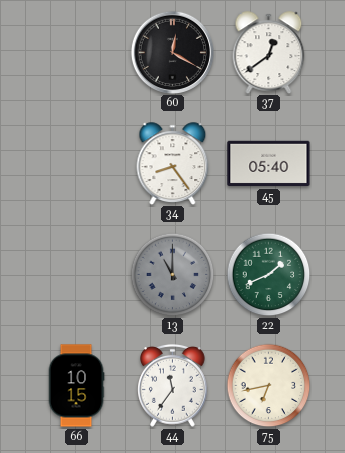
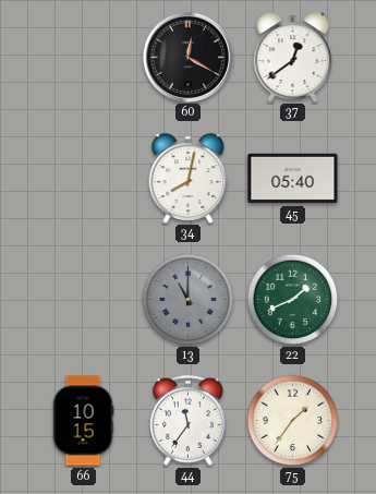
34: 8:24 -> 8:02
75: 6:43 -> 1:36
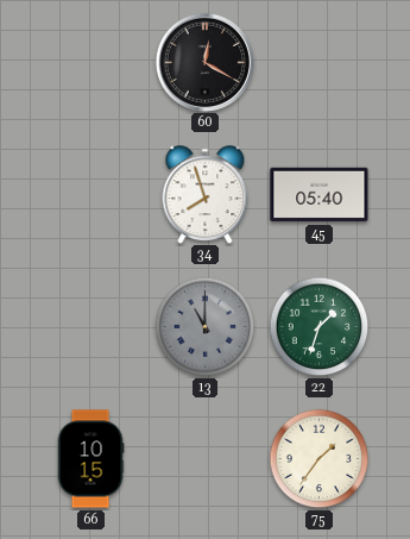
37: 12:39 -> none
34: 8:02 -> 7:57
22: 1:41 -> 1:33
44: 11:36 -> none
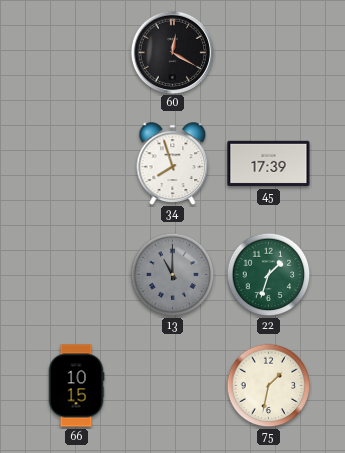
45: 05:40 -> 17:39
75: 1:36 -> 1:32
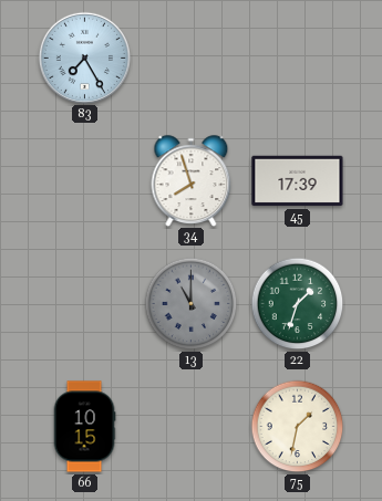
83: none -> 7:25
60: 12:20 -> none
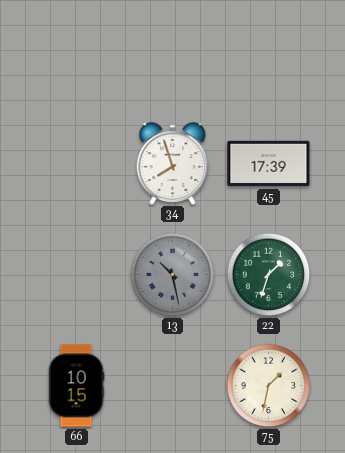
83: 7:25 -> none
13: 11:00 -> 10:28
